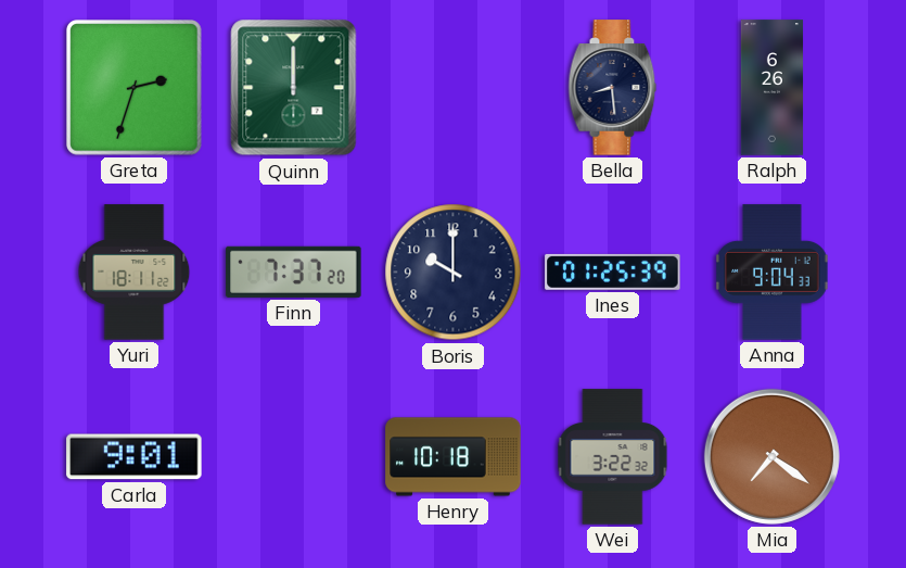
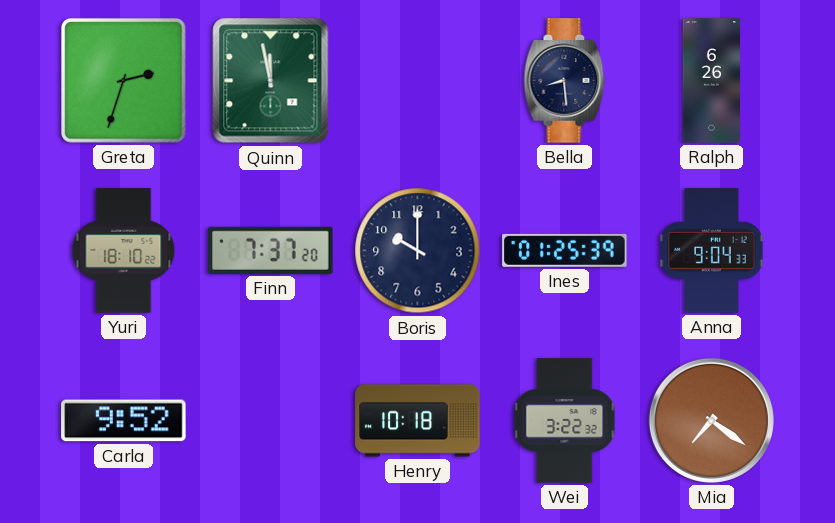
Quinn: 12:00 -> 11:58
Yuri: 18:11 -> 18:10
Carla: 9:01 -> 9:52
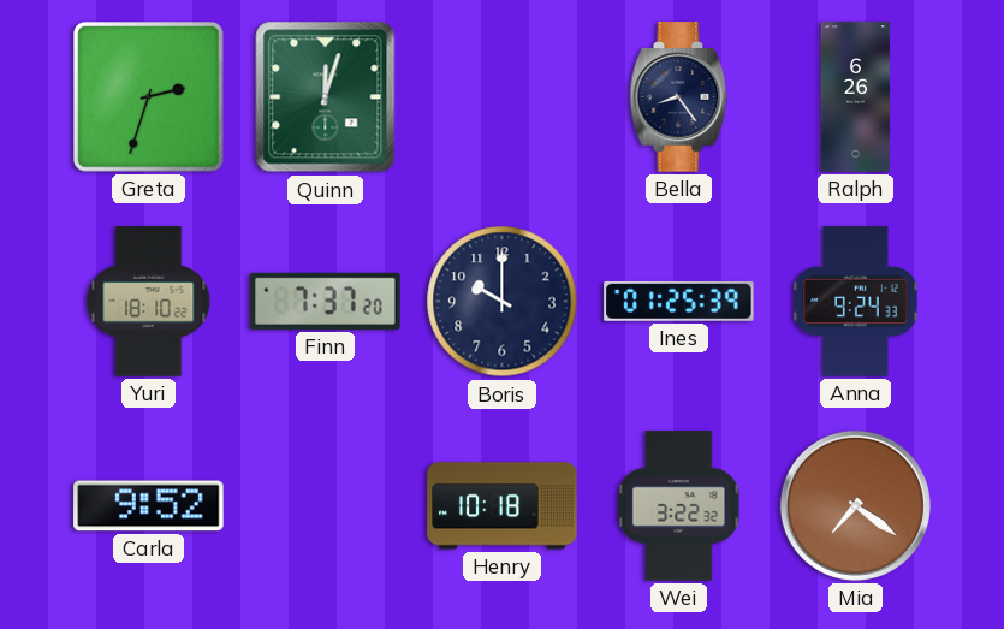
Quinn: 11:58 -> 12:03
Bella: 8:29 -> 8:24
Anna: 9:04 -> 9:24
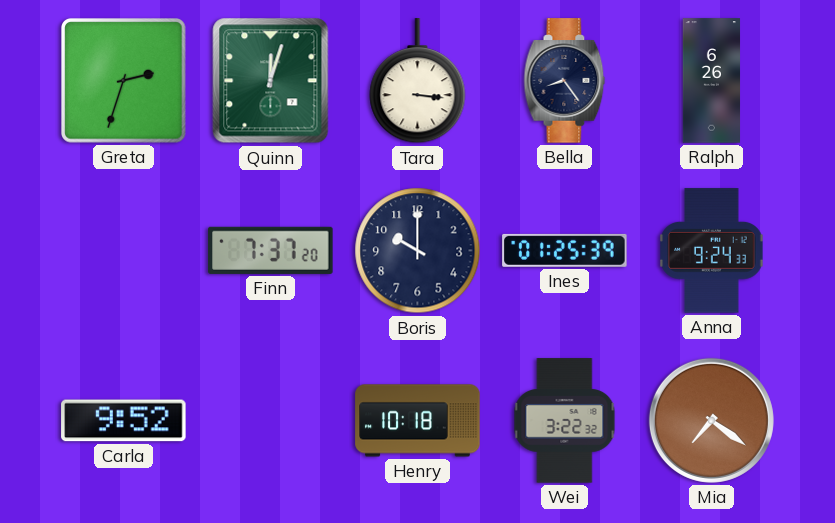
Tara: none -> 3:16
Yuri: 18:10 -> none
